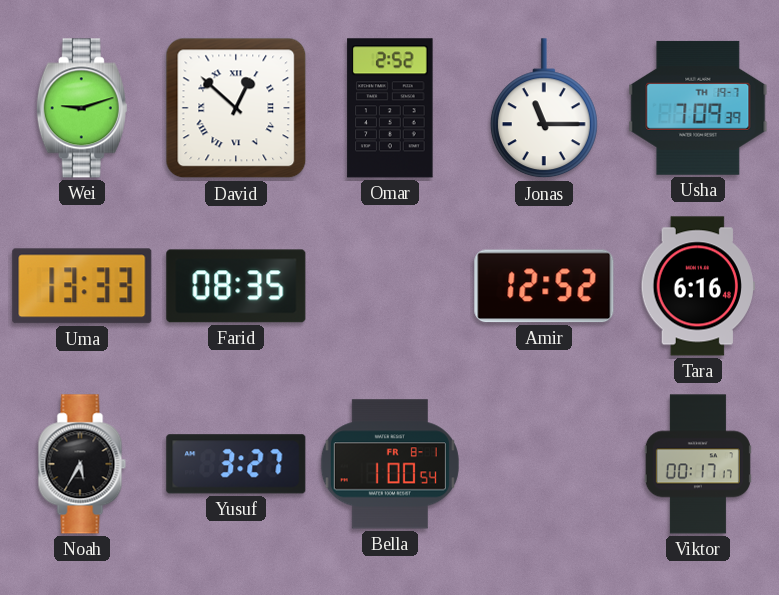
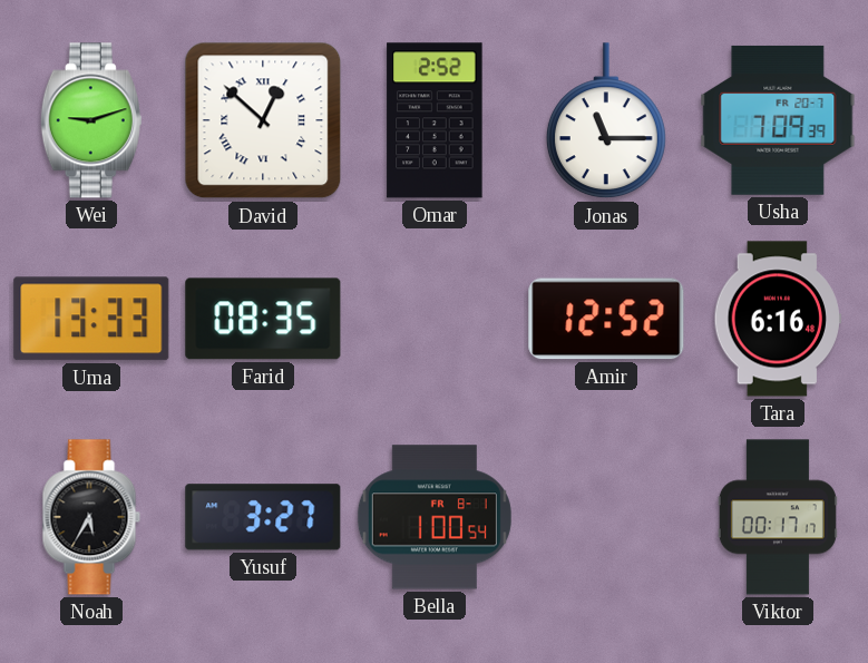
Usha date: TH 19-7 -> FR 20-7
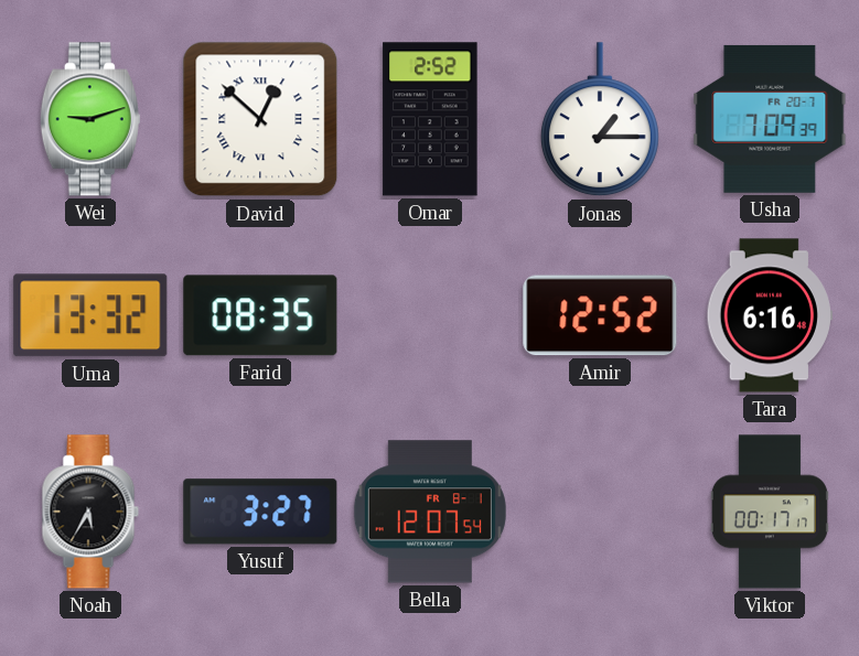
Jonas: 11:15 -> 1:15
Uma: 13:33 -> 13:32
Bella: 1:00 -> 12:07
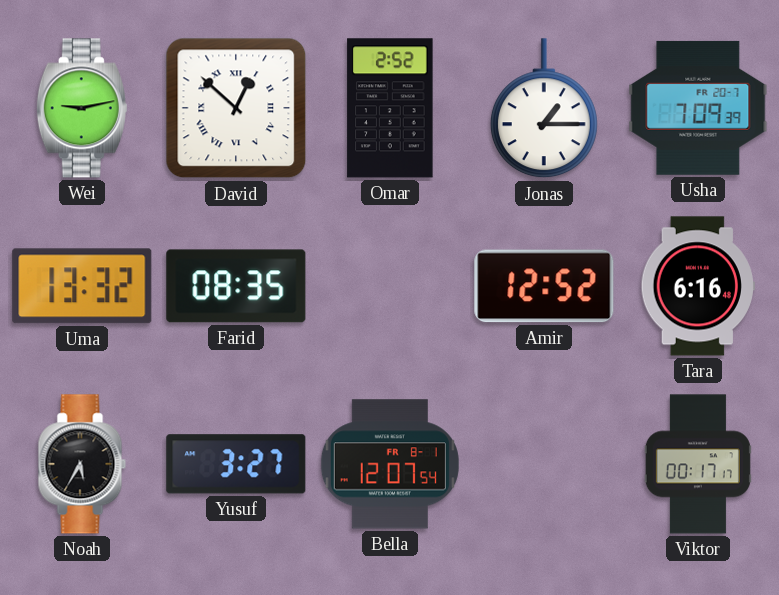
Wei: 9:12 -> 9:13
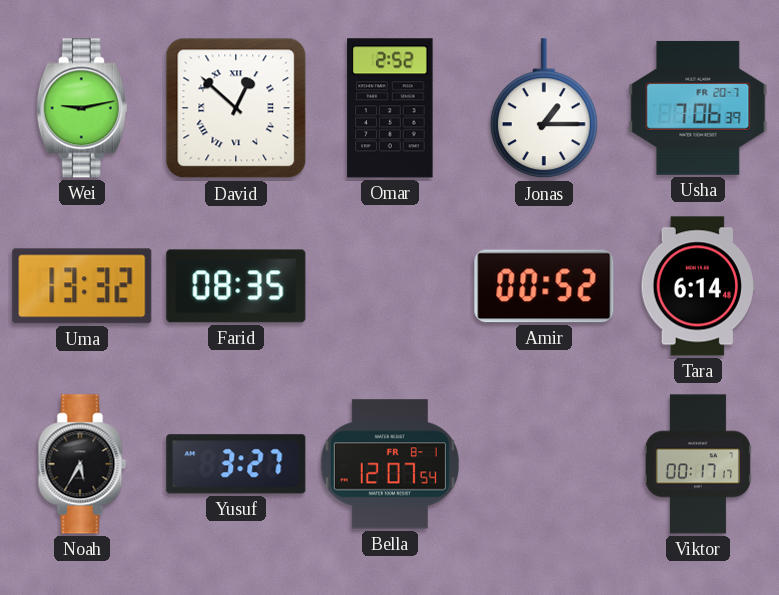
Usha: 7:09 -> 7:06
Amir: 12:52 -> 00:52
Tara: 6:16 -> 6:14
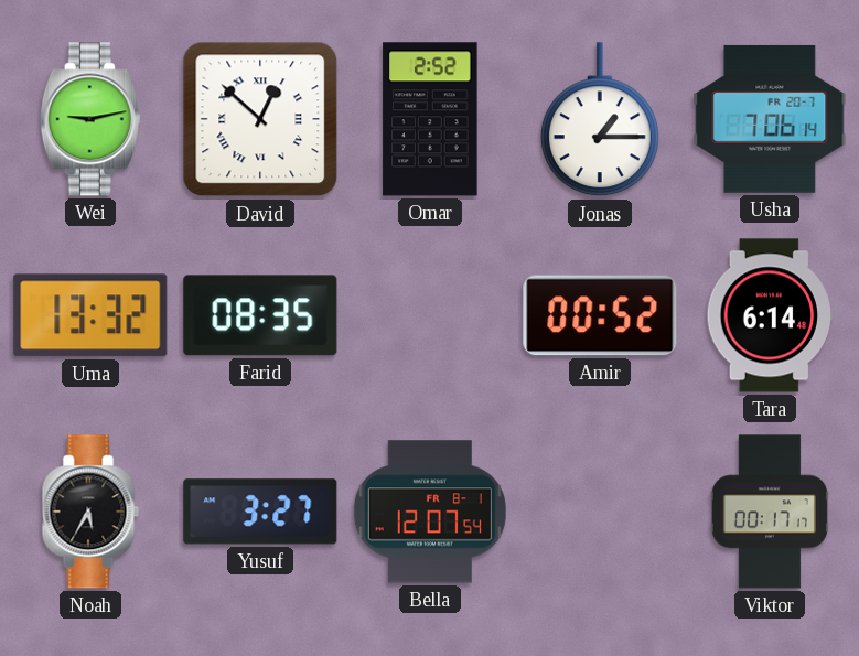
Usha: 7:06:39 -> 7:06:14
